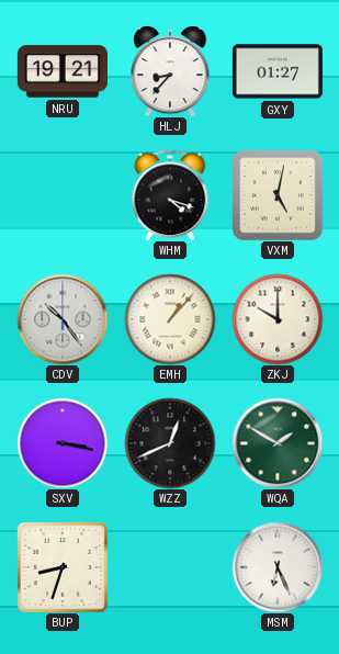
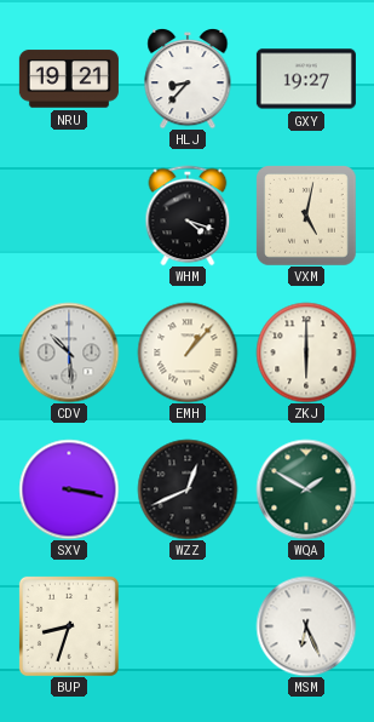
GXY: 01:27 -> 19:27
CDV: 10:24 -> 10:29
ZKJ: 10:00 -> 6:00
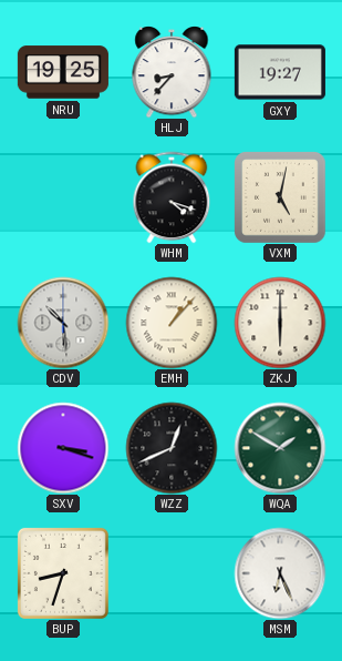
NRU: 19:21 -> 19:25
SXV: 3:17 -> 3:18
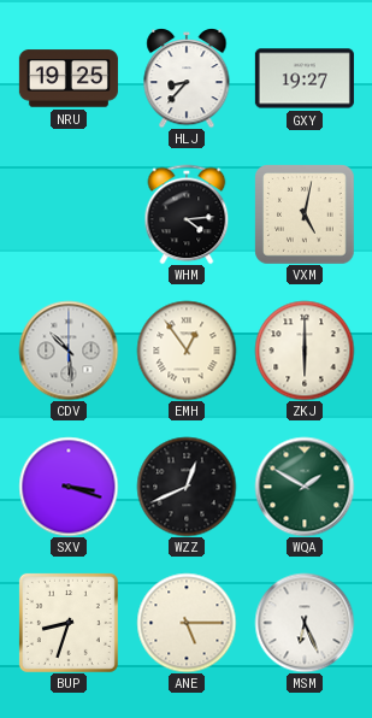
WHM: 4:18 -> 4:14
EMH: 1:07 -> 12:54
ANE: none -> 5:15
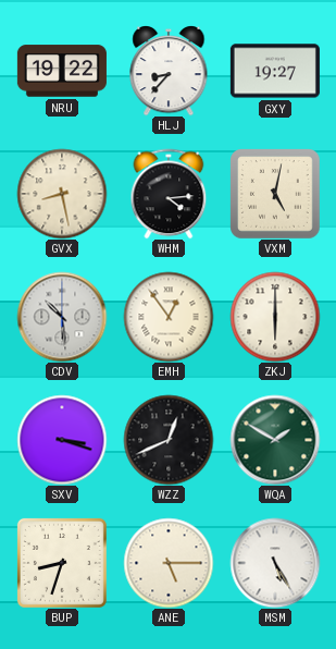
NRU: 19:25 -> 19:22
GVX: none -> 8:28
MSM: 6:26 -> 5:25
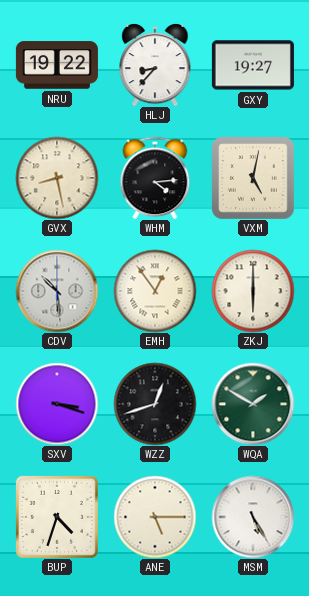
WZZ: 12:41 -> 12:42
BUP: 8:33 -> 4:33
